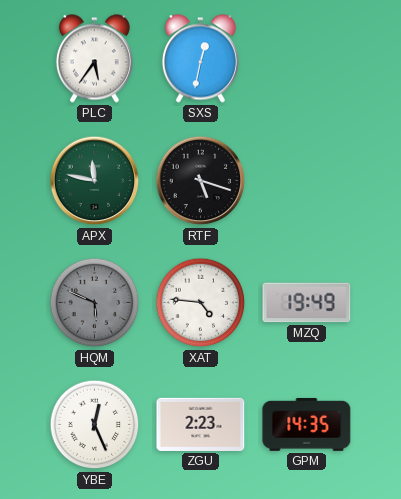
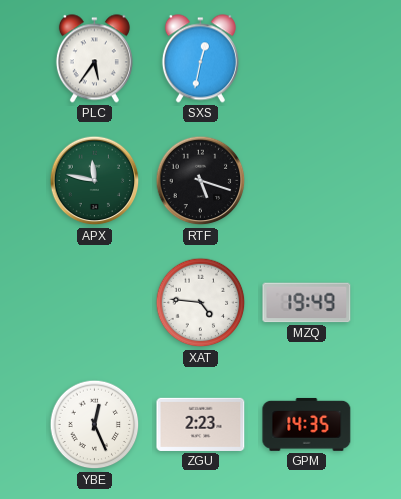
HQM: 5:49 -> none
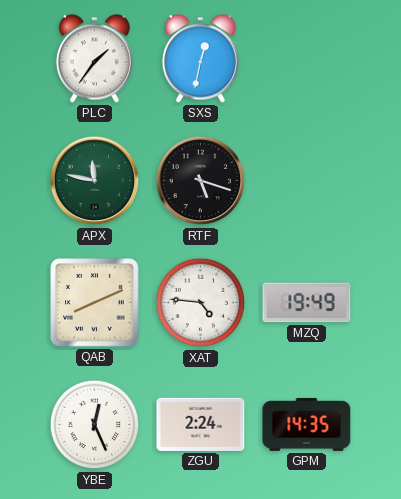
PLC: 5:36 -> 1:36
QAB: none -> 8:11
ZGU: 2:23 -> 2:24
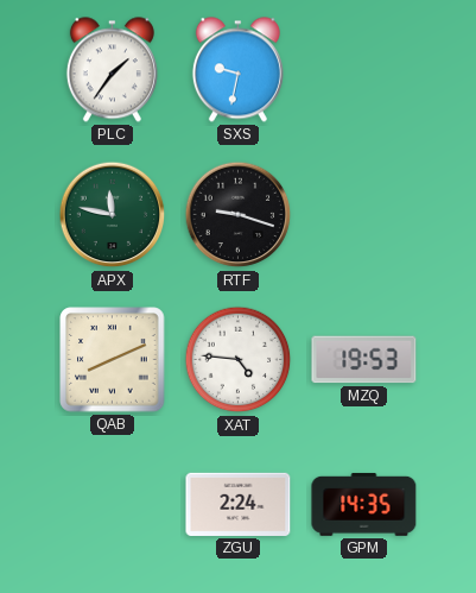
SXS: 12:32 -> 9:32
RTF: 5:18 -> 9:18
MZQ: 19:49 -> 19:53
YBE: 12:26 -> none
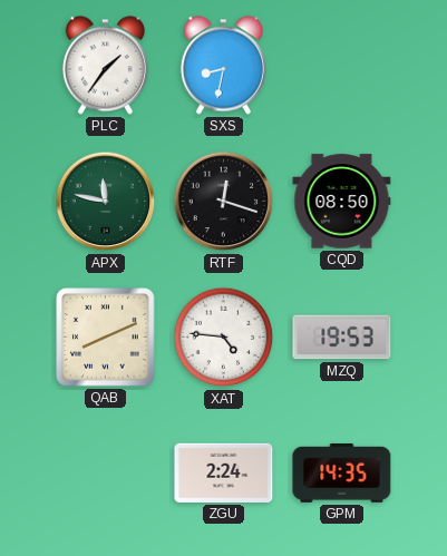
SXS: 9:32 -> 8:32
RTF: 9:18 -> 12:18
CQD: none -> 08:50
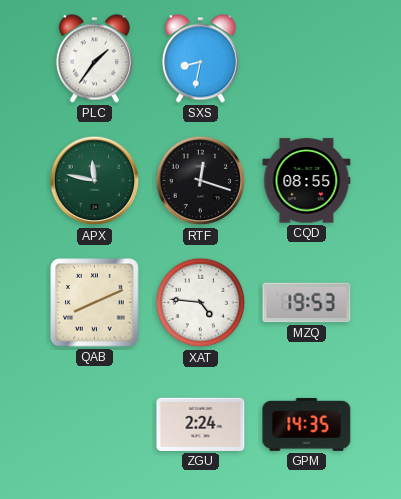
CQD: 08:50 -> 08:55
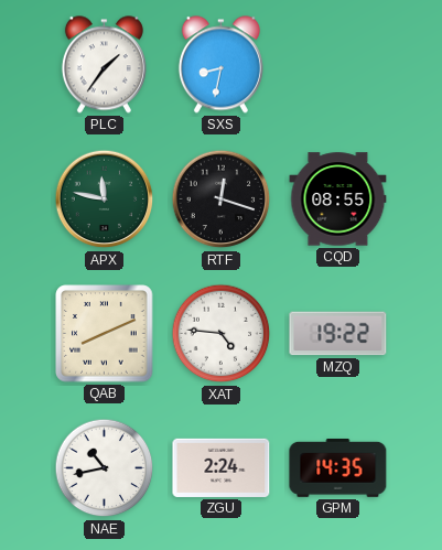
MZQ: 19:53 -> 19:22
NAE: none -> 10:43
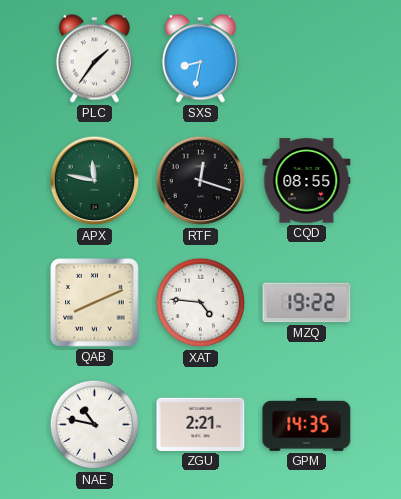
NAE: 10:43 -> 10:47
ZGU: 2:24 -> 2:21
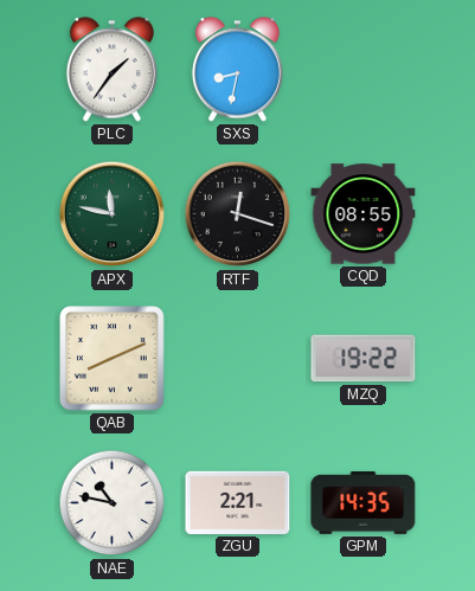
XAT: 4:46 -> none
